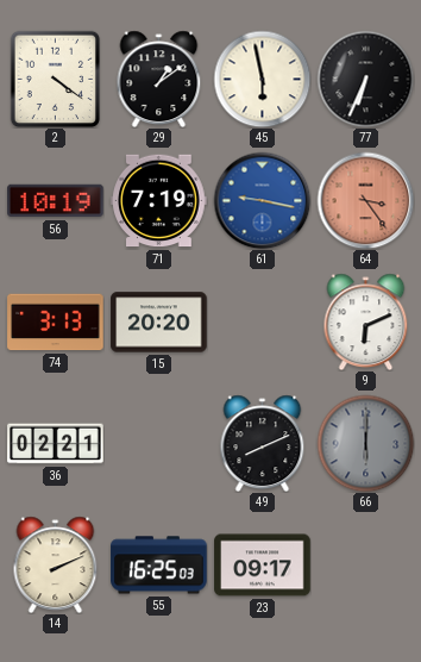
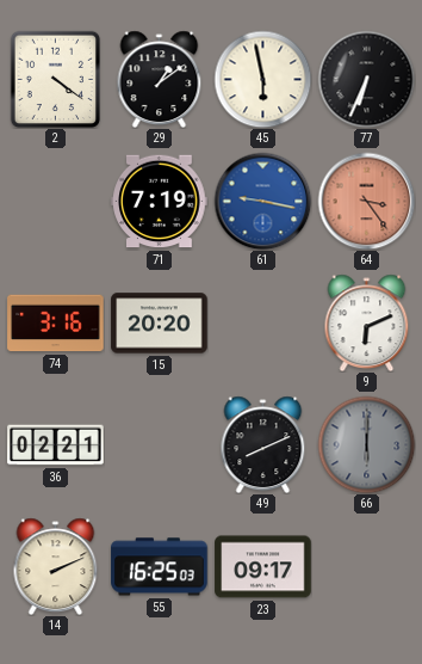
56: 10:19 -> none
74: 3:13 -> 3:16
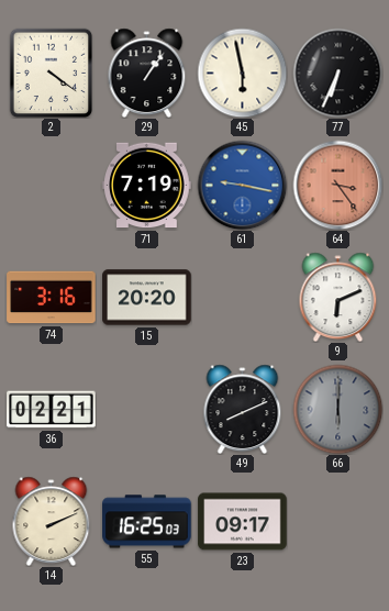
29: 1:09 -> 1:06
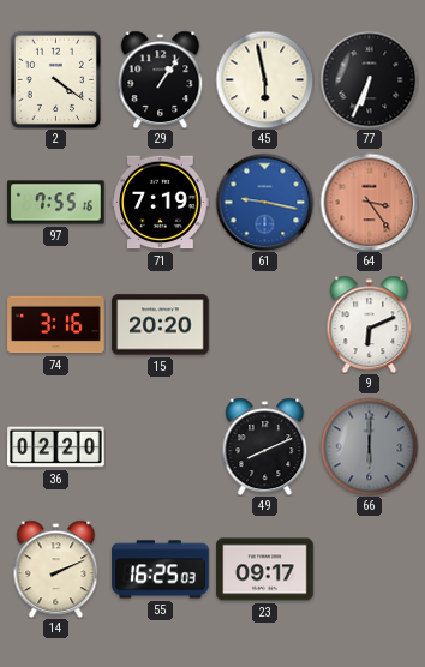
97: none -> 7:55
36: 02:21 -> 02:20
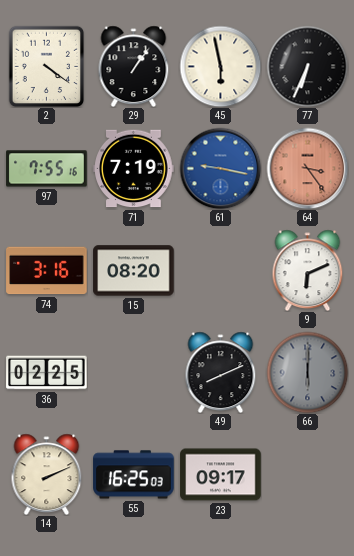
15: 20:20 -> 08:20
36: 02:20 -> 02:25
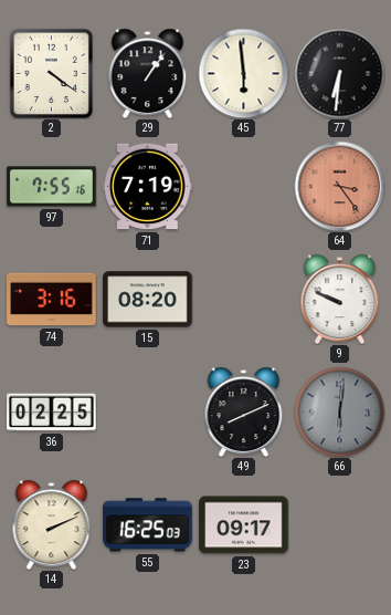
45: 5:58 -> 5:59
77: 6:34 -> 6:31
61: 9:17 -> none
9: 6:11 -> 9:49
66: 6:00 -> 6:01
